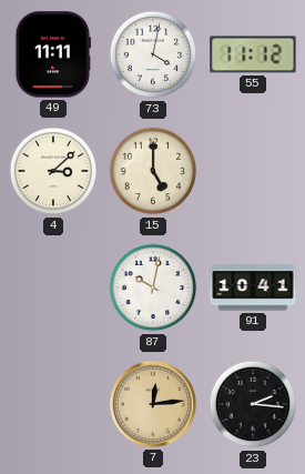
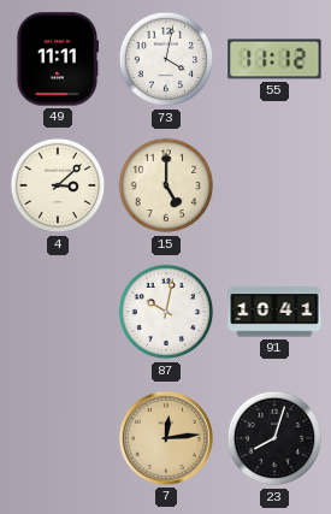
23: 2:16 -> 8:03
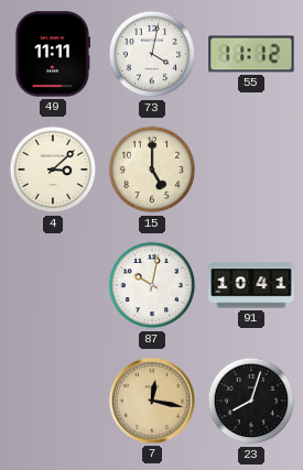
7: 12:14 -> 12:17
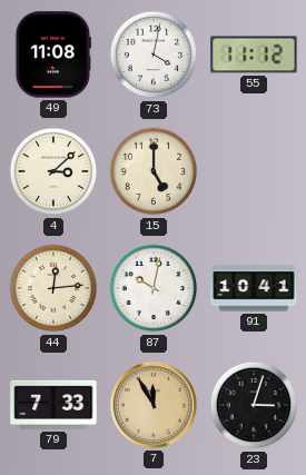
49: 11:11 -> 11:08
44: none -> 12:14
79: none -> 7:33
7: 12:17 -> 11:55
23: 8:03 -> 3:03
